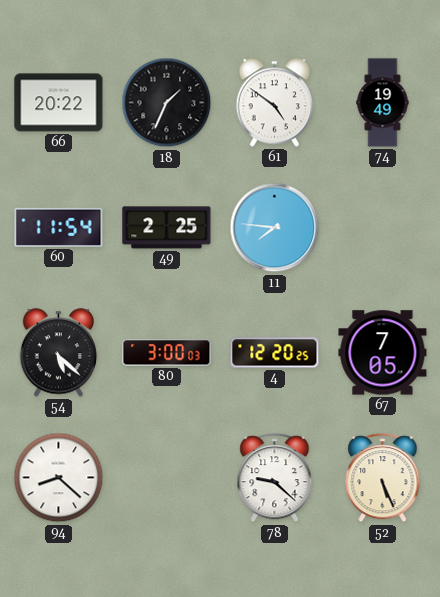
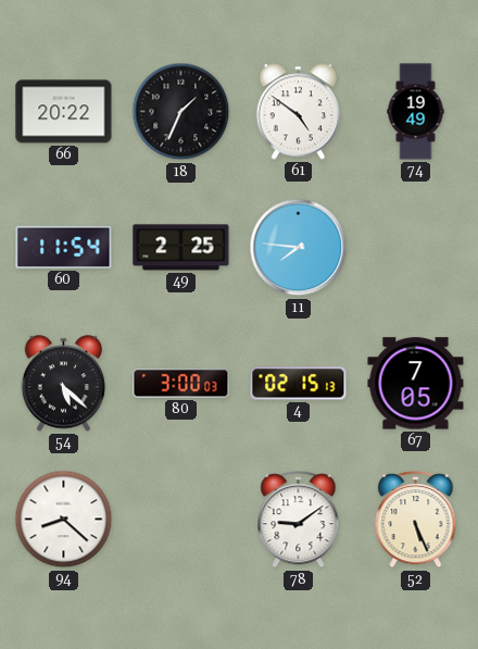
4: 12:20 -> 02:15
78: 9:22 -> 9:09
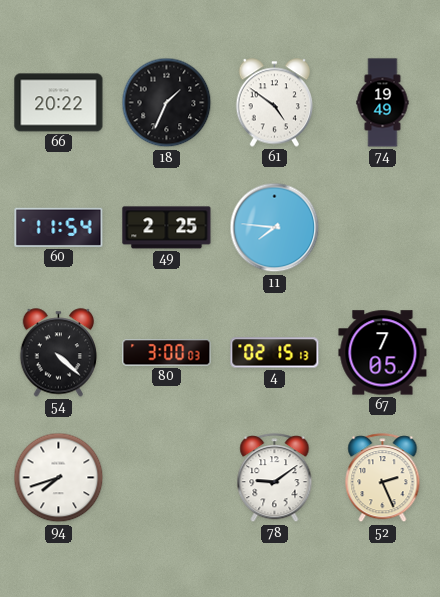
54: 5:22 -> 4:22
94: 8:22 -> 7:42
52: 5:26 -> 2:26
